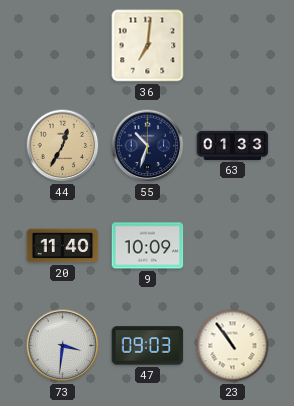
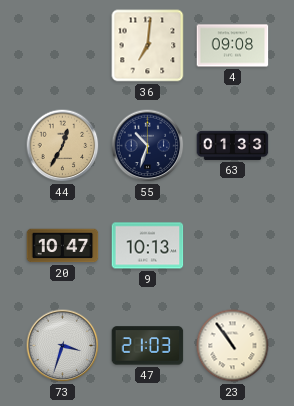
4: none -> 09:08
20: 11:40 -> 10:47
9: 10:09 -> 10:13
73: 3:31 -> 3:33
47: 09:03 -> 21:03
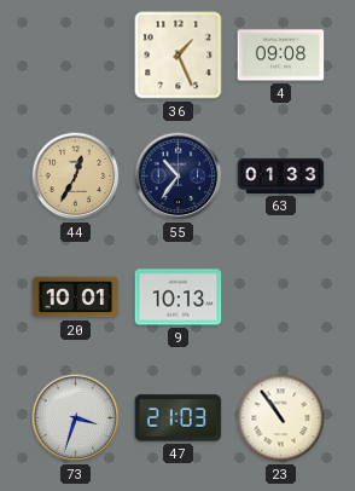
36: 7:01 -> 1:26
55: 10:33 -> 10:36
20: 10:47 -> 10:01
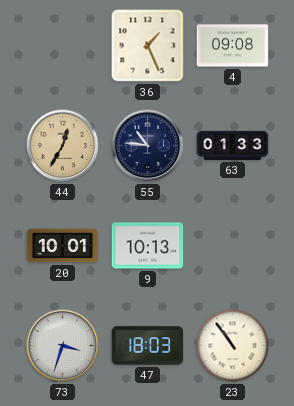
55: 10:36 -> 10:46
47: 21:03 -> 18:03
